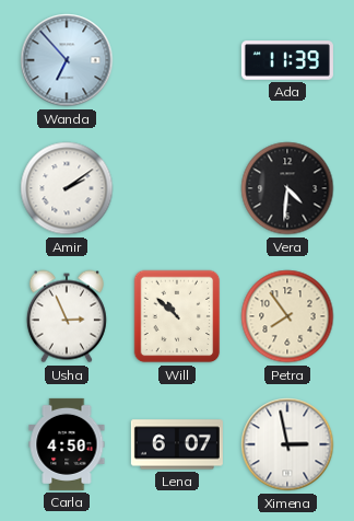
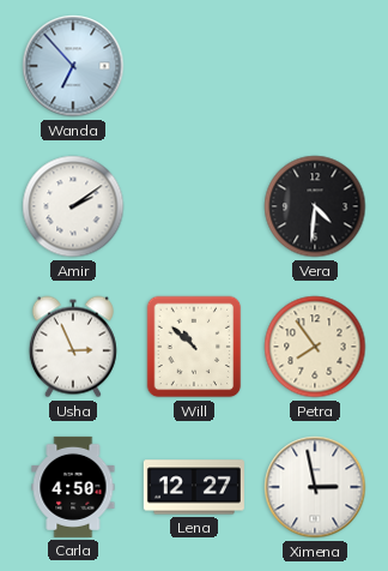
Ada: 11:39 -> none
Lena: 6:07 -> 12:27
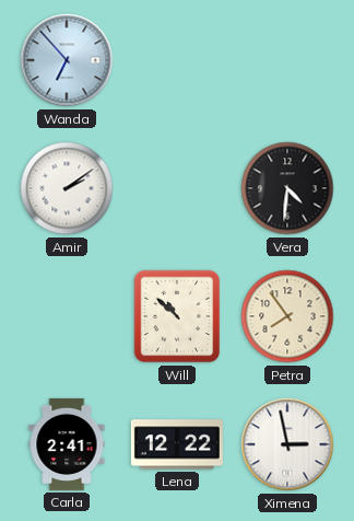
Usha: 2:56 -> none
Carla: 4:50 -> 2:41
Lena: 12:27 -> 12:22
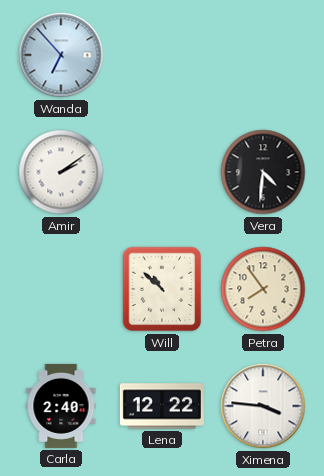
Carla: 2:41 -> 2:40
Ximena: 2:58 -> 3:46
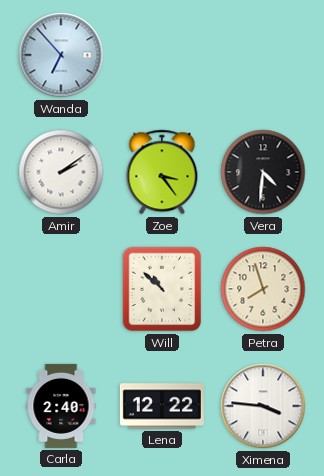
Zoe: none -> 3:24
Petra: 7:54 -> 7:57
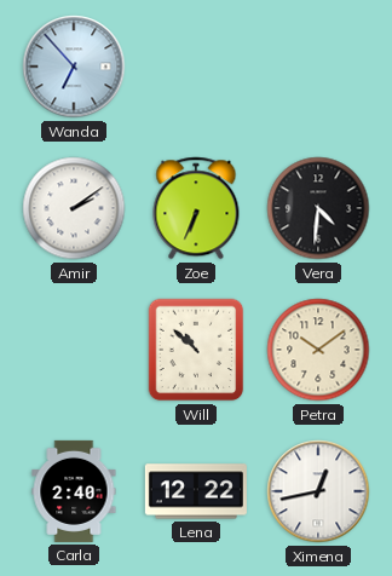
Zoe: 3:24 -> 6:34
Petra: 7:57 -> 10:09
Ximena: 3:46 -> 12:43
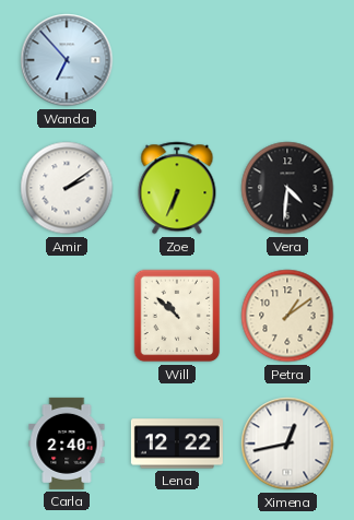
Petra: 10:09 -> 1:09
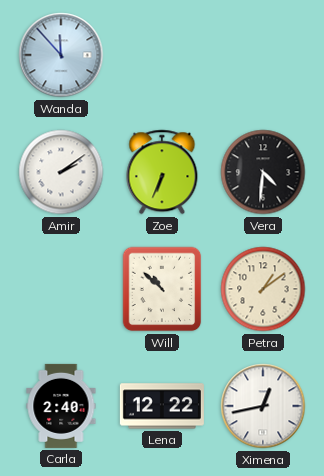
Wanda: 6:53 -> 11:53
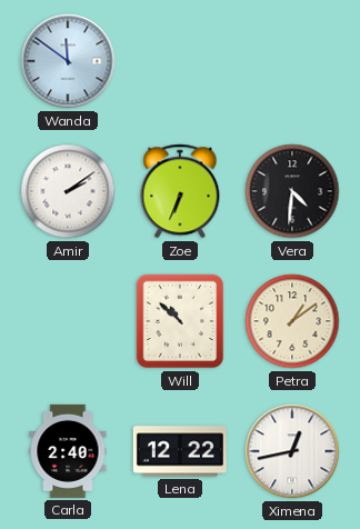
Wanda: 11:53 -> 11:51
